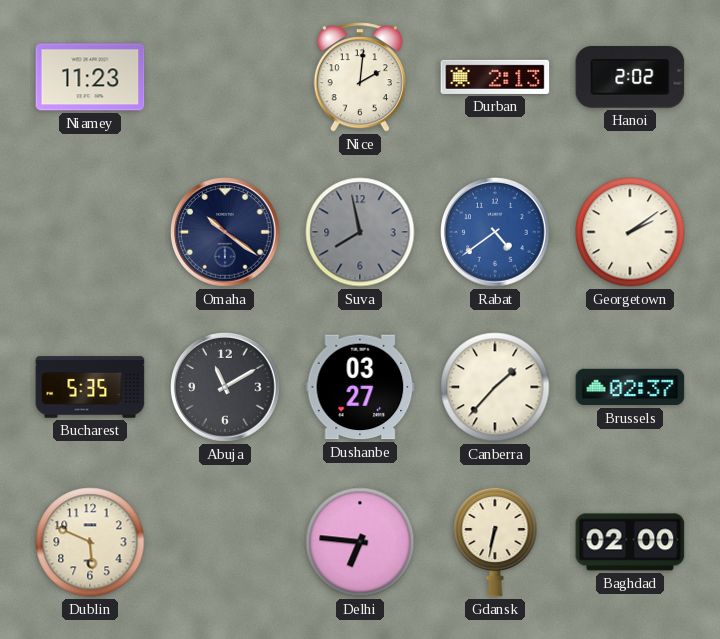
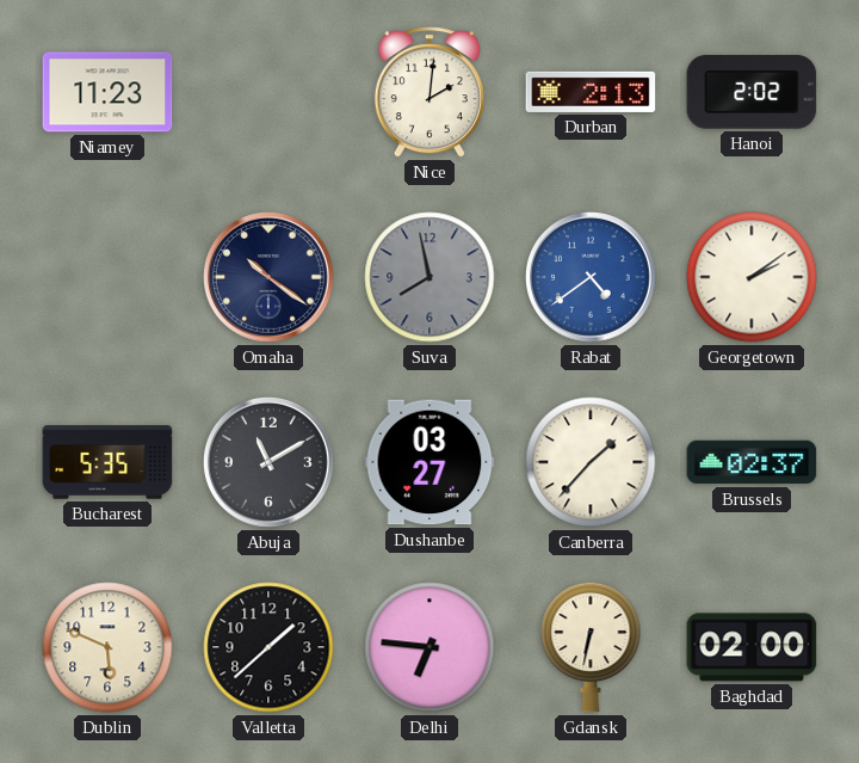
Valletta: none -> 1:38
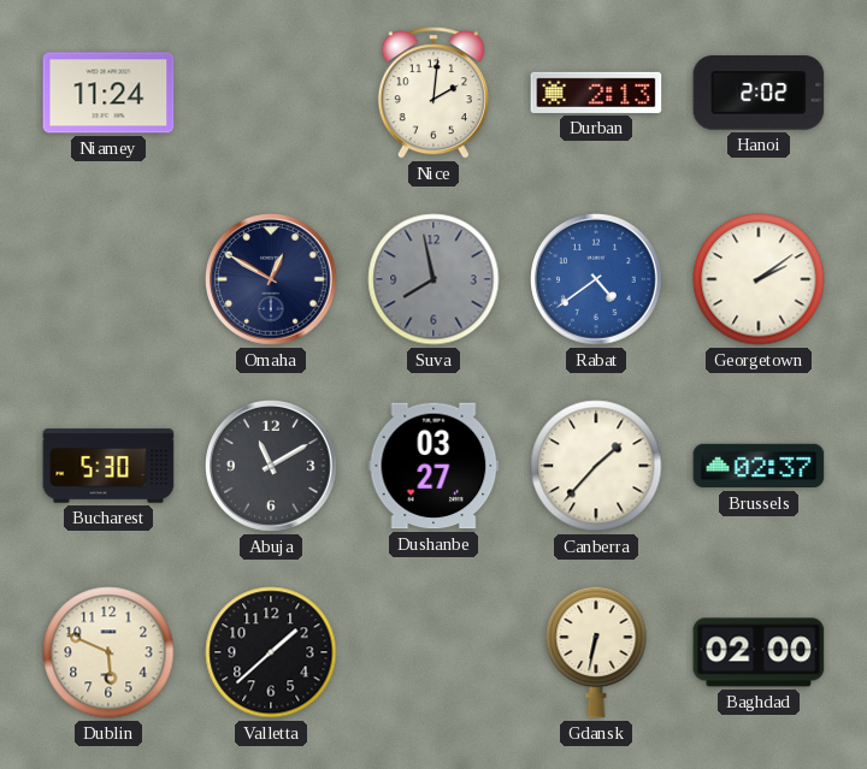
Niamey: 11:23 -> 11:24
Omaha: 10:21 -> 12:50
Bucharest: 5:35 -> 5:30
Delhi: 6:46 -> none
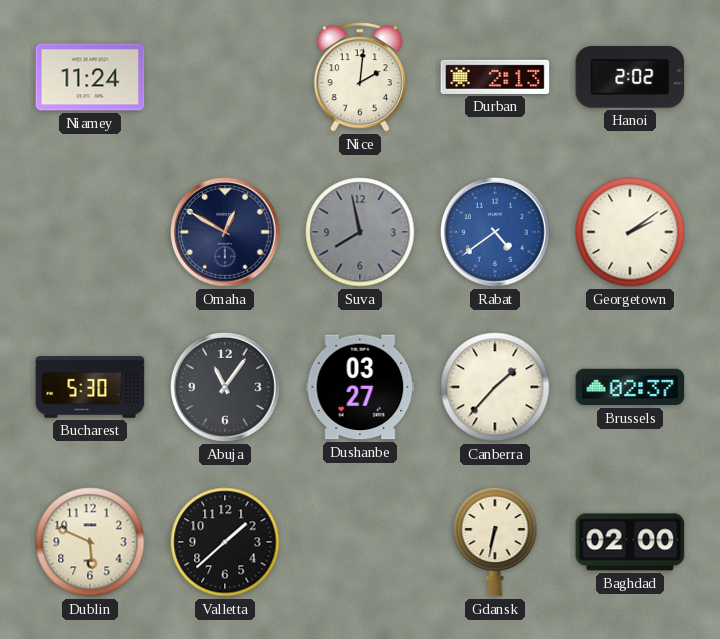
Abuja: 11:10 -> 11:06
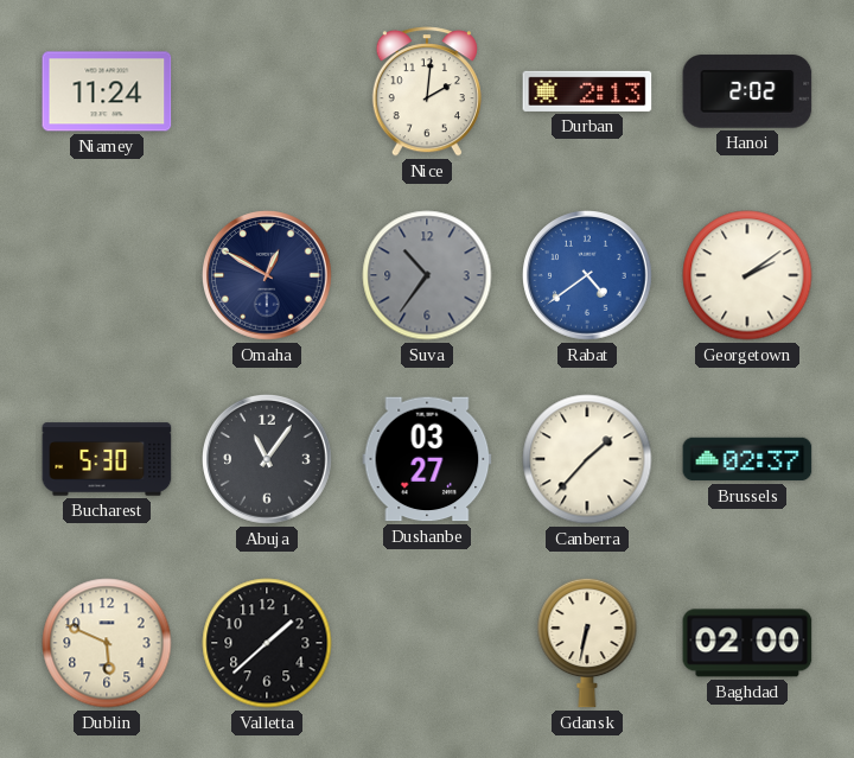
Suva: 7:58 -> 10:36
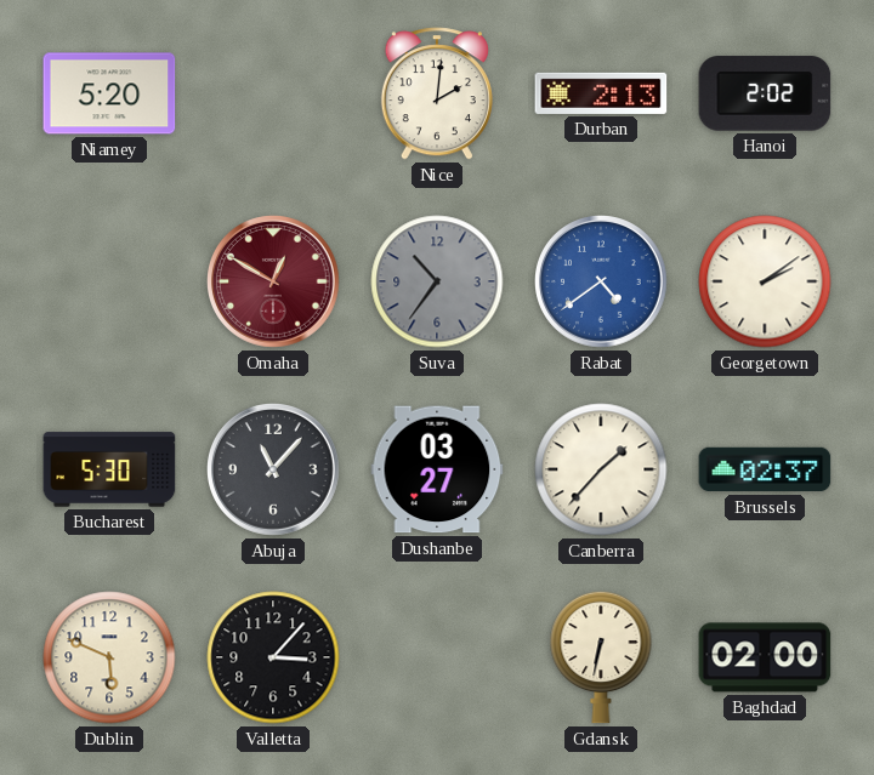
Niamey: 11:24 -> 5:20
Omaha dial: navy -> burgundy
Abuja: 11:06 -> 11:07
Valletta: 1:38 -> 3:07
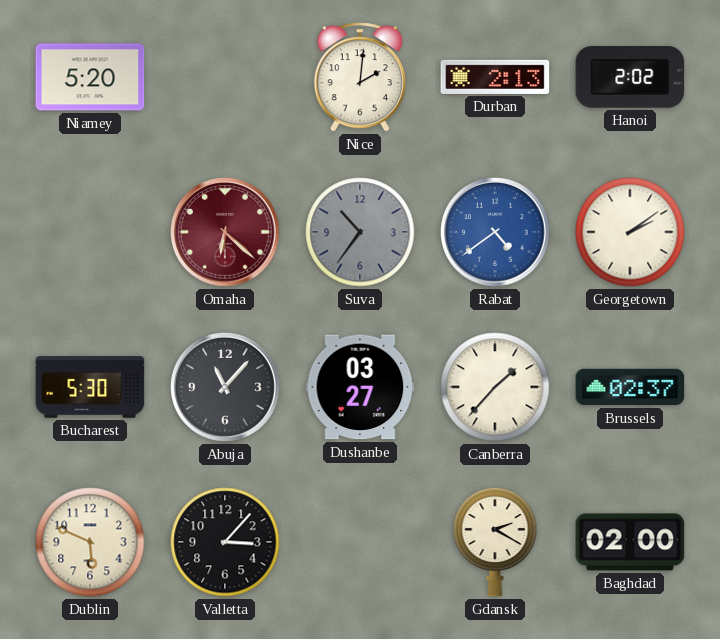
Omaha: 12:50 -> 6:22
Gdansk: 6:32 -> 2:20
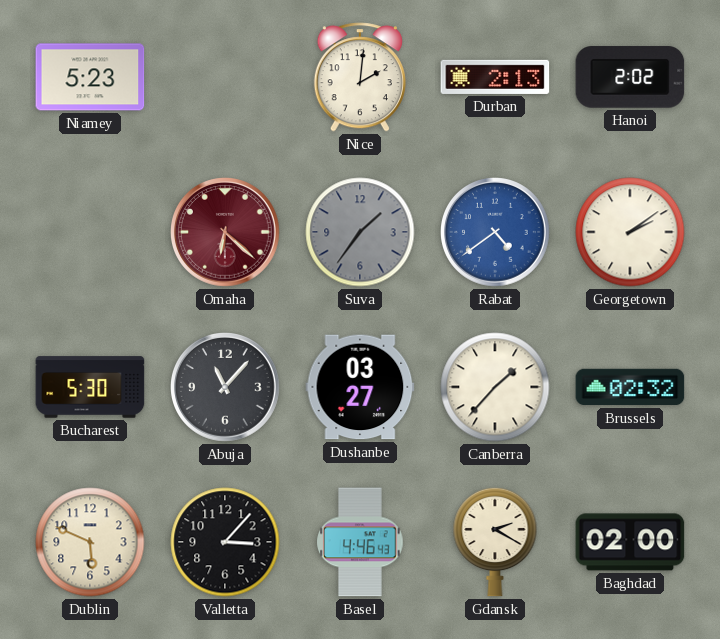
Niamey: 5:20 -> 5:23
Suva: 10:36 -> 1:36
Brussels: 02:37 -> 02:32
Basel: none -> 4:46
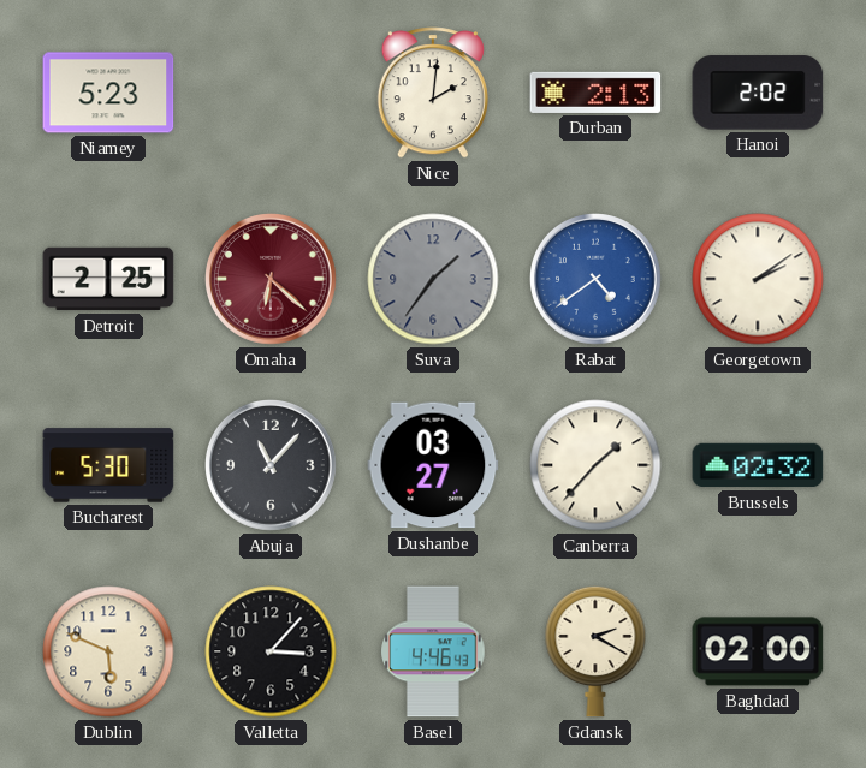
Detroit: none -> 2:25
